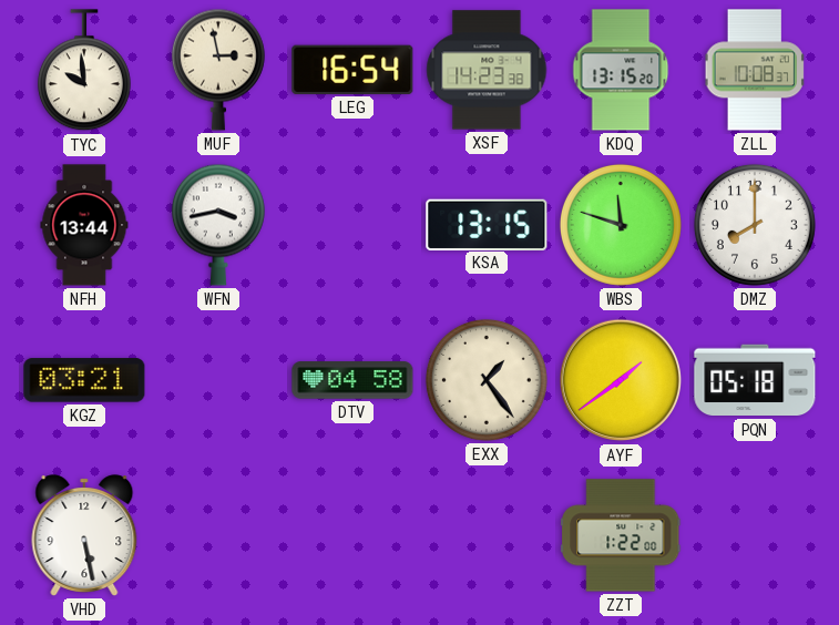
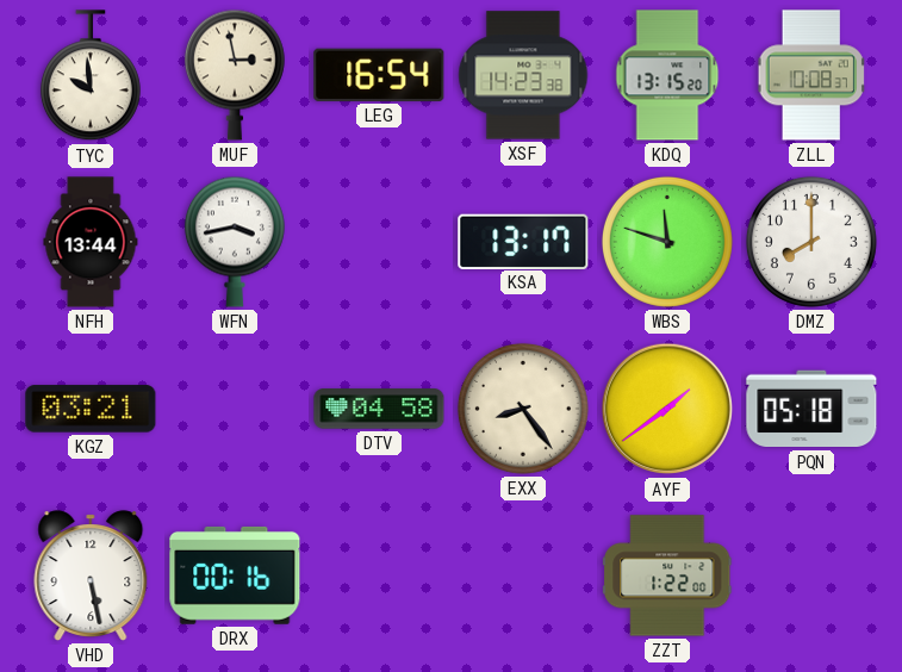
KSA: 13:15 -> 13:17
EXX: 1:24 -> 8:24
DRX: none -> 00:16
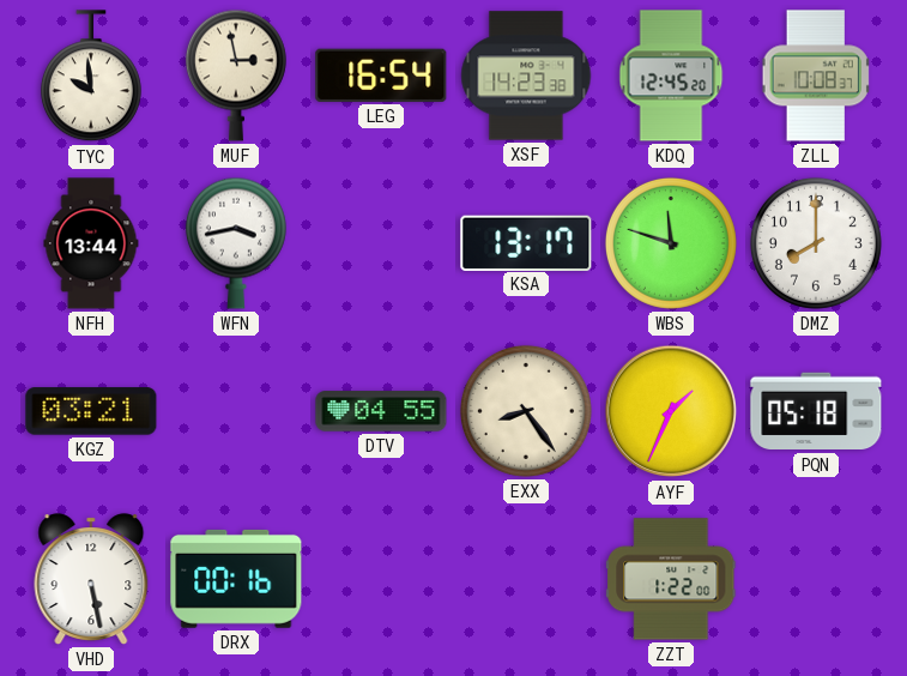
KDQ: 13:15 -> 12:45
DTV: 04:58 -> 04:55
AYF: 1:39 -> 1:34
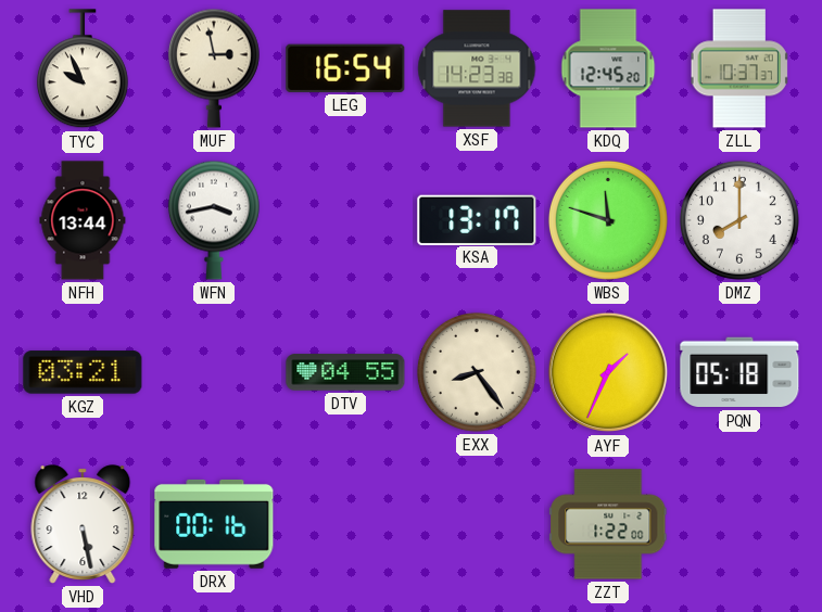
TYC: 9:59 -> 9:56
ZLL: 10:08 -> 10:37
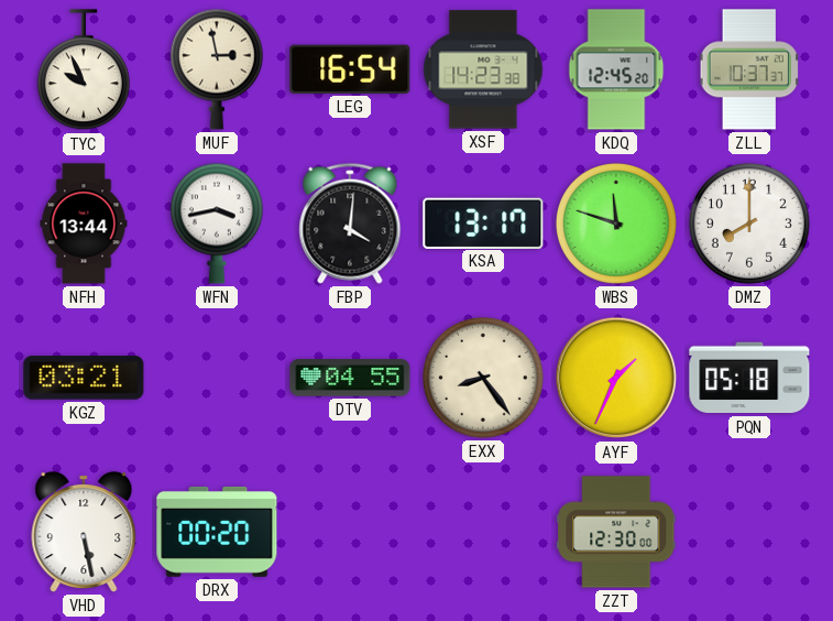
FBP: none -> 4:01
DRX: 00:16 -> 00:20
ZZT: 1:22 -> 12:30
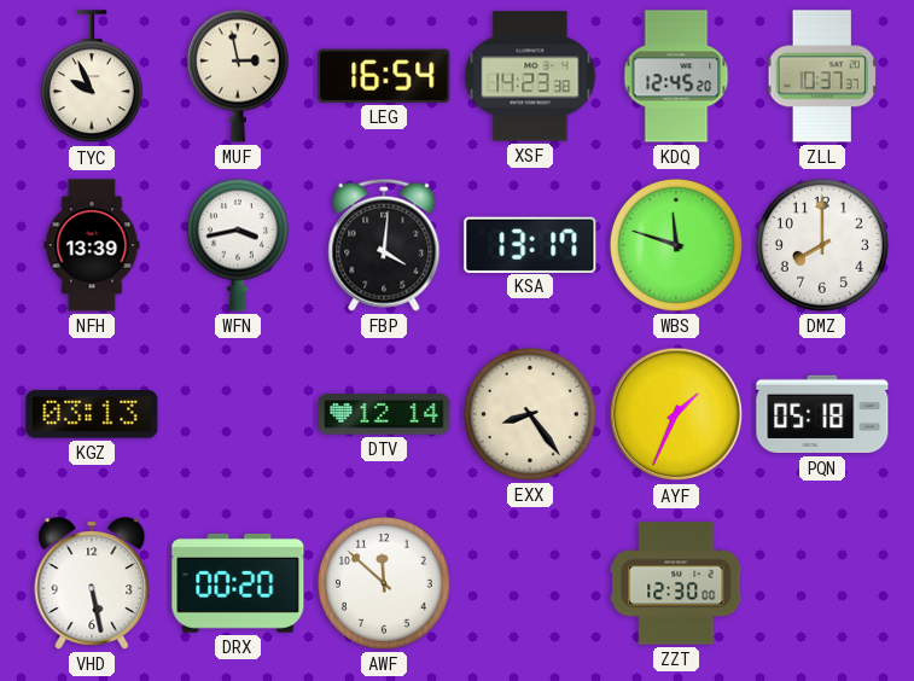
NFH: 13:44 -> 13:39
KGZ: 03:21 -> 03:13
DTV: 04:55 -> 12:14
AWF: none -> 11:52
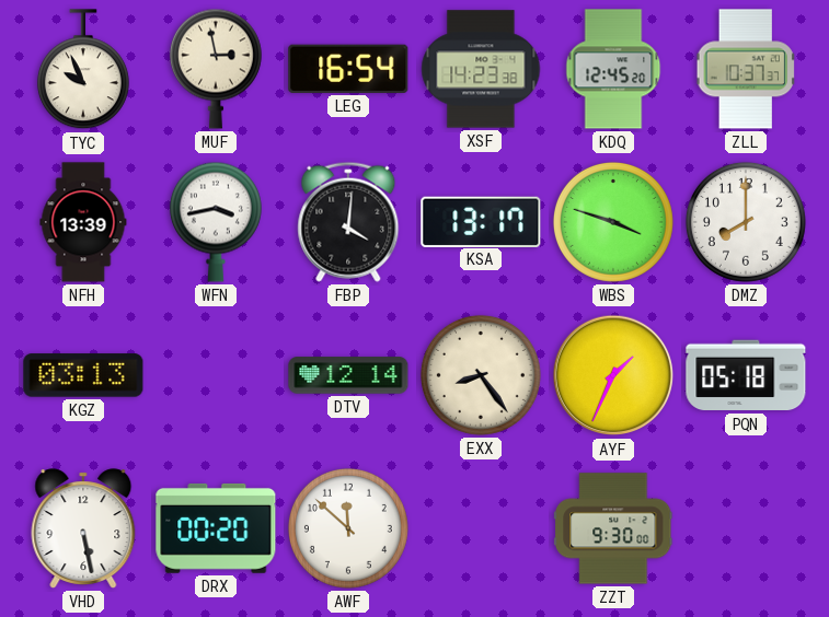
WBS: 11:48 -> 3:48
ZZT: 12:30 -> 9:30
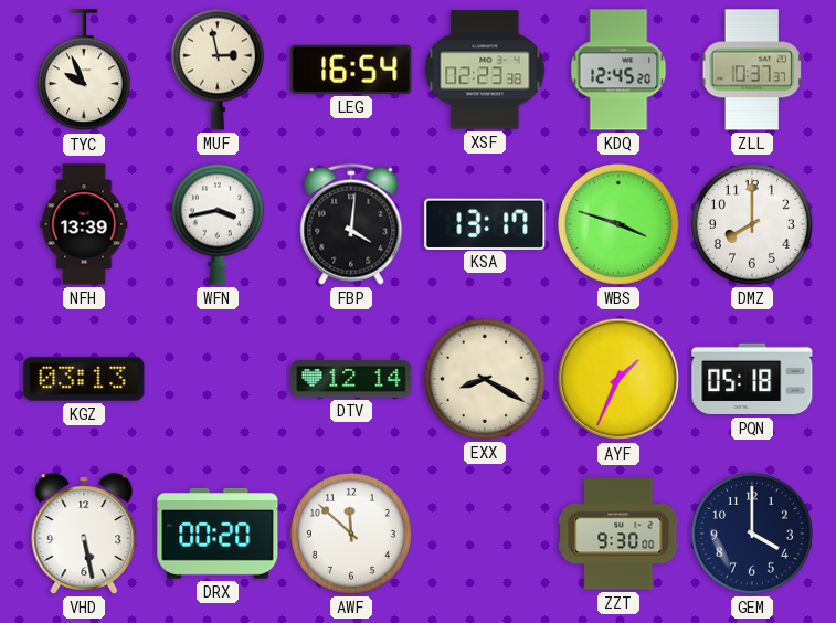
XSF: 14:23 -> 02:23
EXX: 8:24 -> 8:20
GEM: none -> 4:00
